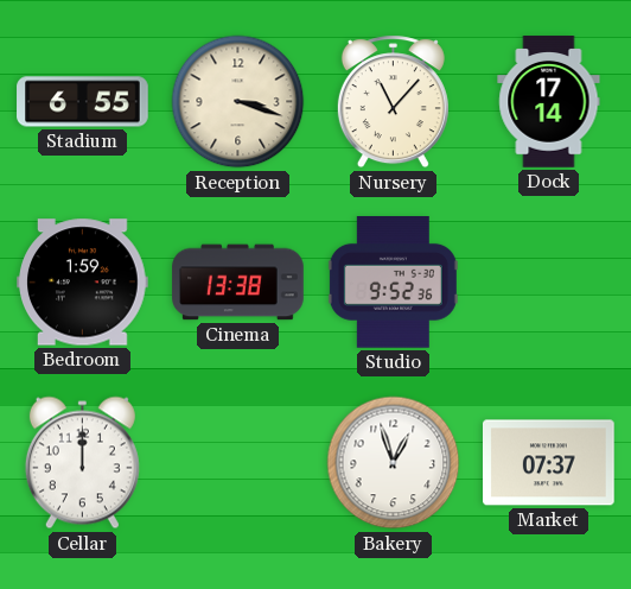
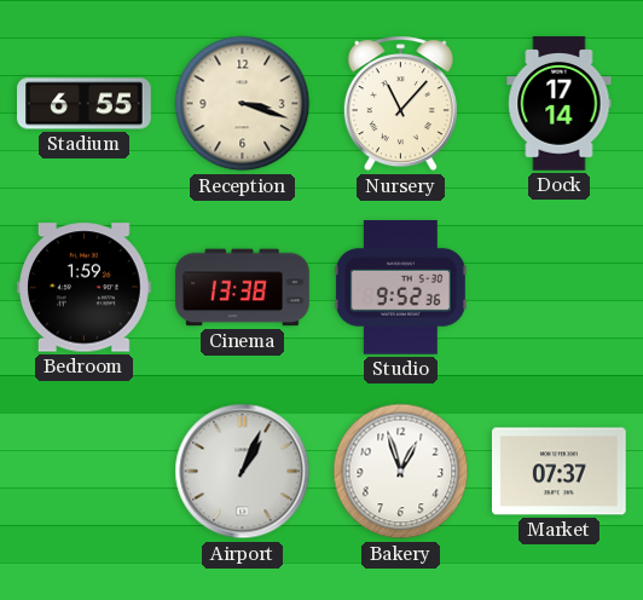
Cellar: 12:00 -> none
Airport: none -> 1:04
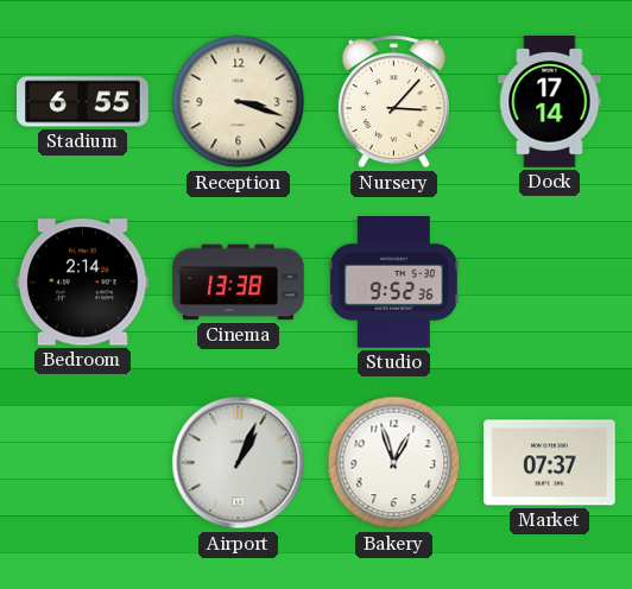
Nursery: 11:07 -> 3:07
Bedroom: 1:59 -> 2:14
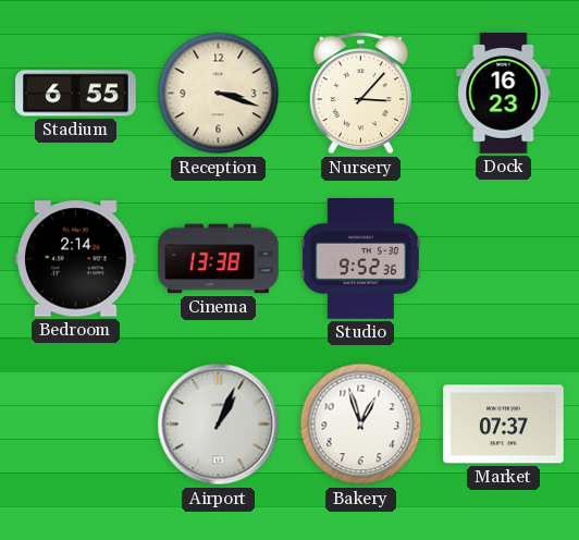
Dock: 17:14 -> 16:23
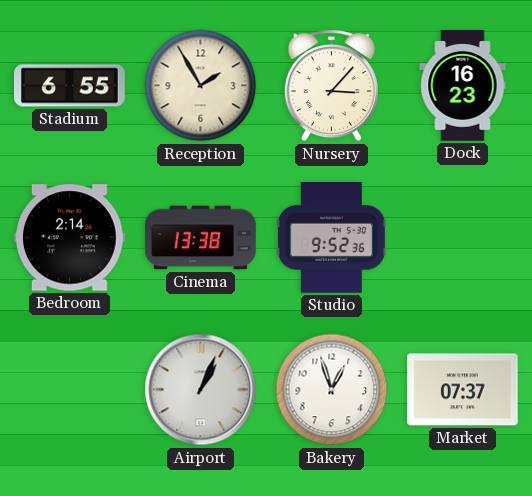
Reception: 3:18 -> 1:55
